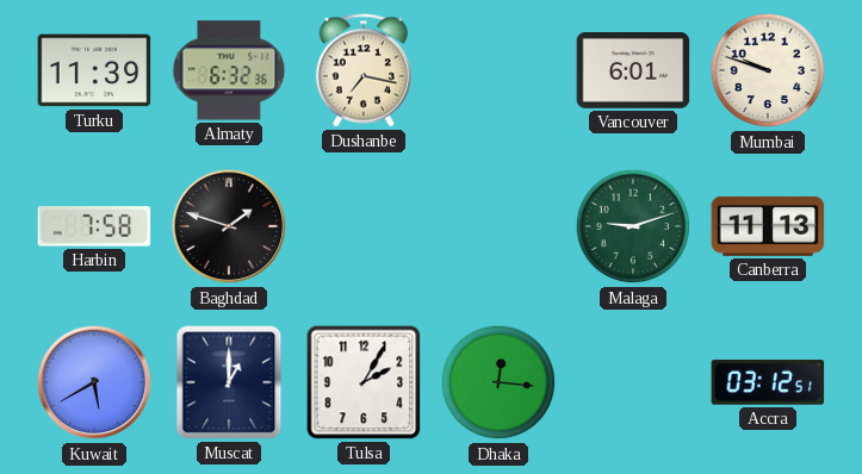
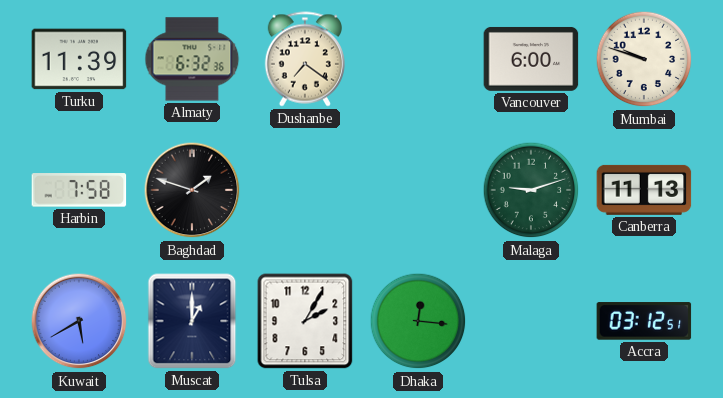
Dushanbe: 7:17 -> 7:21
Vancouver: 6:01 -> 6:00
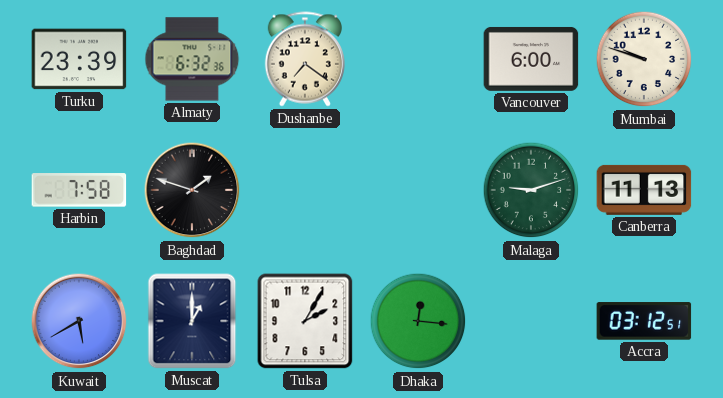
Turku: 11:39 -> 23:39
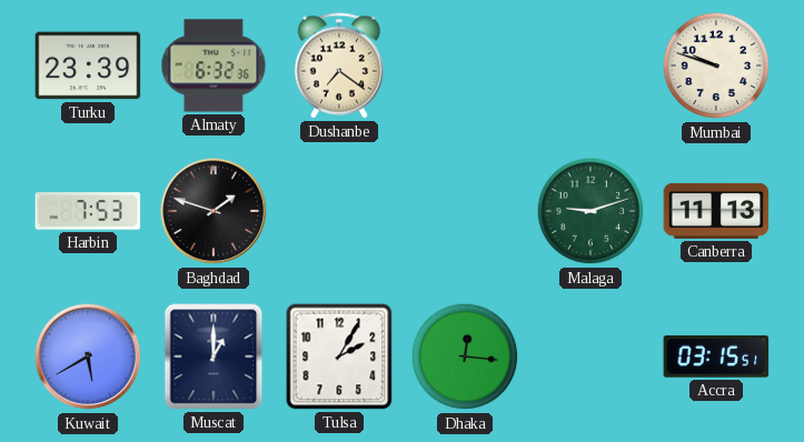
Vancouver: 6:00 -> none
Harbin: 7:58 -> 7:53
Accra: 03:12 -> 03:15
